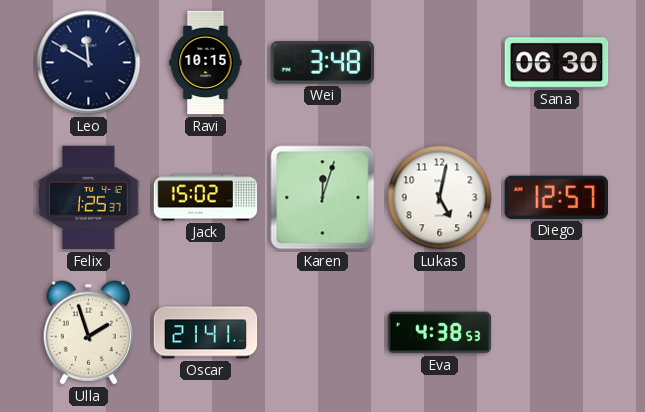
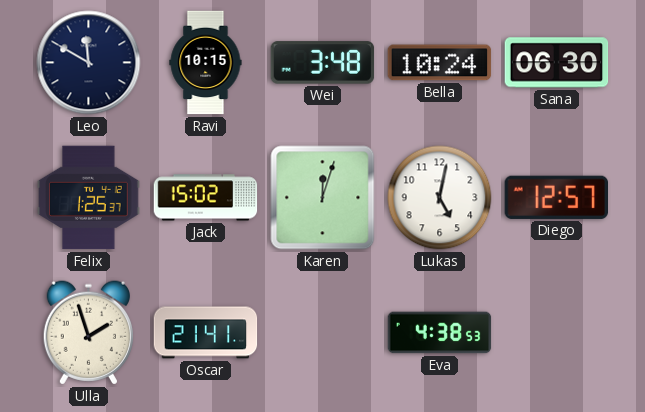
Bella: none -> 10:24
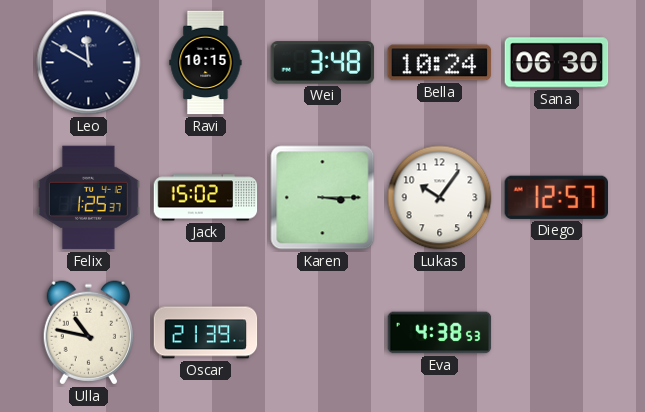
Karen: 12:03 -> 3:15
Lukas: 5:02 -> 10:06
Ulla: 1:57 -> 10:47
Oscar: 21:41 -> 21:39
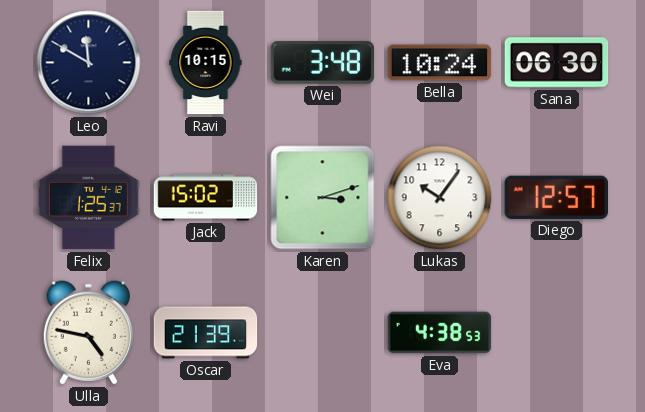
Karen: 3:15 -> 3:12
Ulla: 10:47 -> 4:47
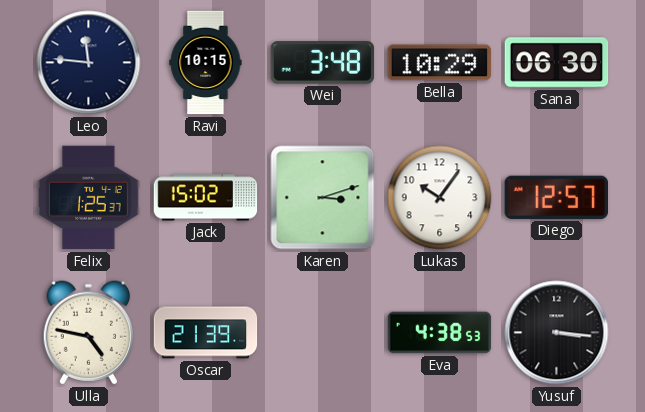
Leo: 11:50 -> 11:46
Bella: 10:24 -> 10:29
Yusuf: none -> 3:16
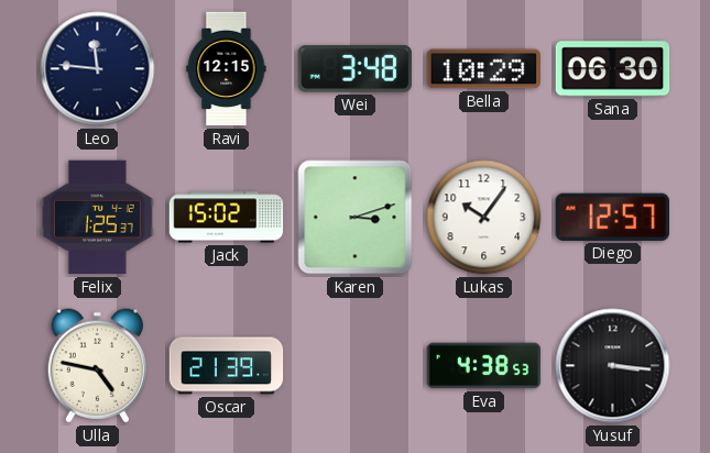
Ravi: 10:15 -> 12:15
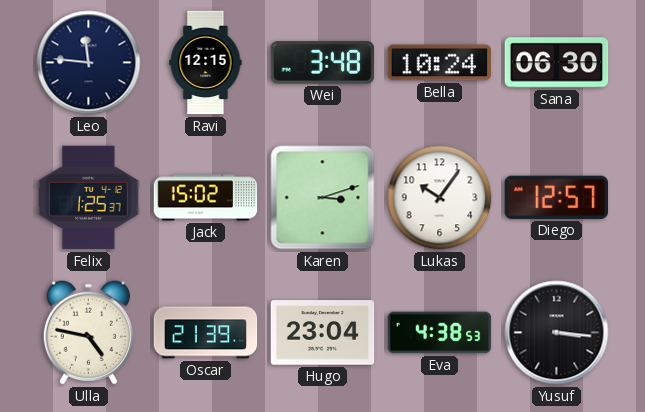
Bella: 10:29 -> 10:24
Hugo: none -> 23:04
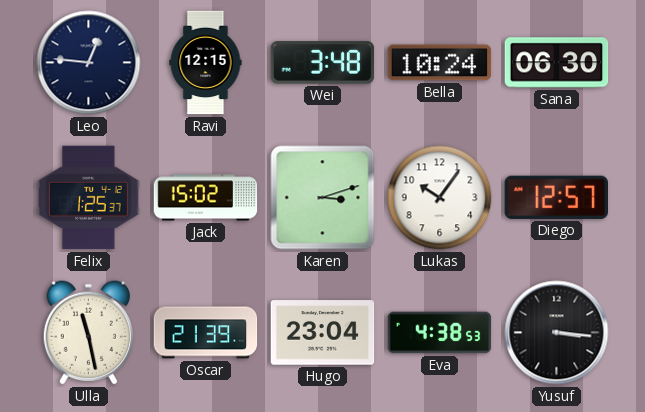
Leo: 11:46 -> 12:46
Ulla: 4:47 -> 11:28
